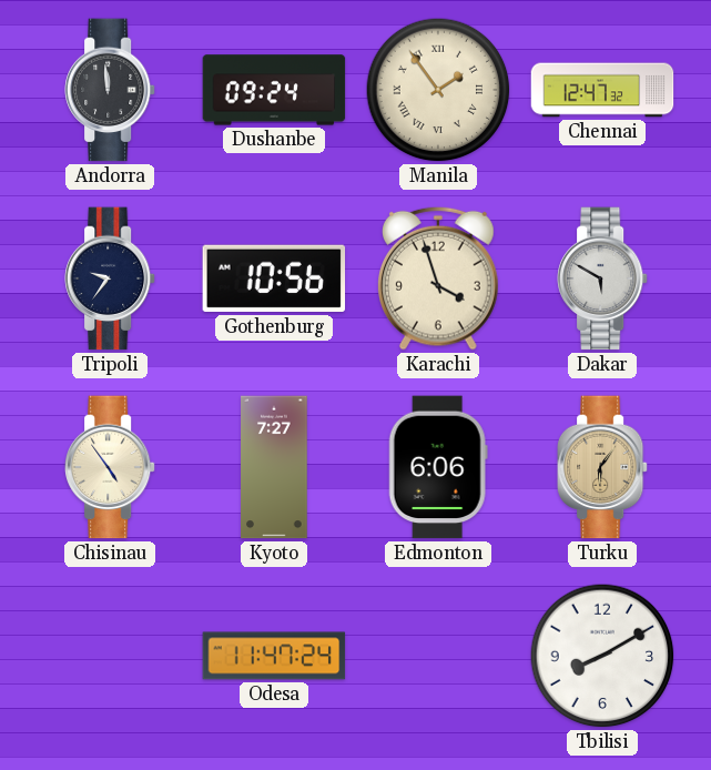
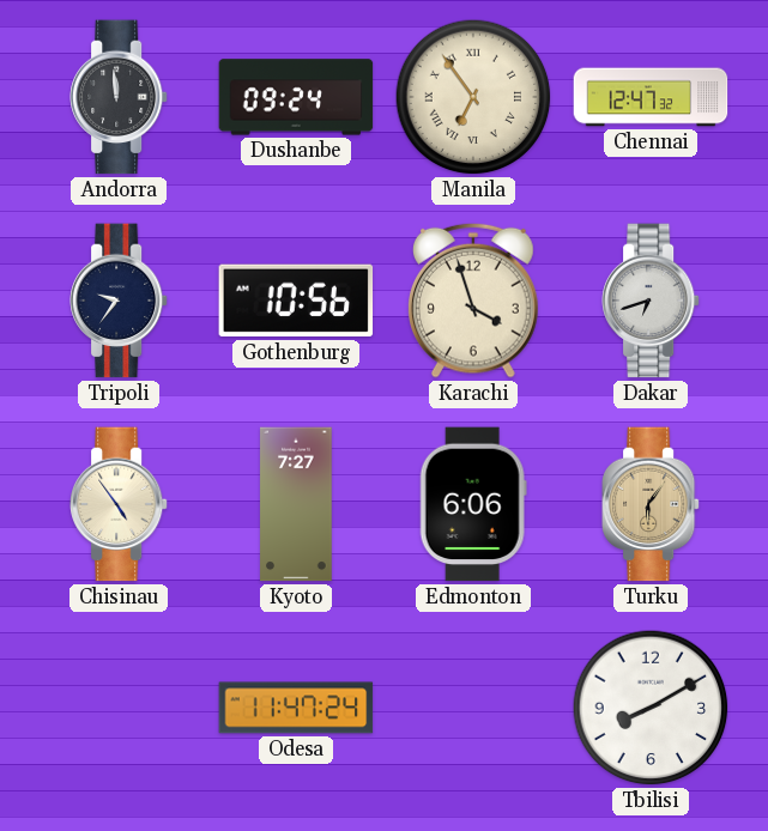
Manila: 1:54 -> 6:54
Dakar: 5:50 -> 6:42
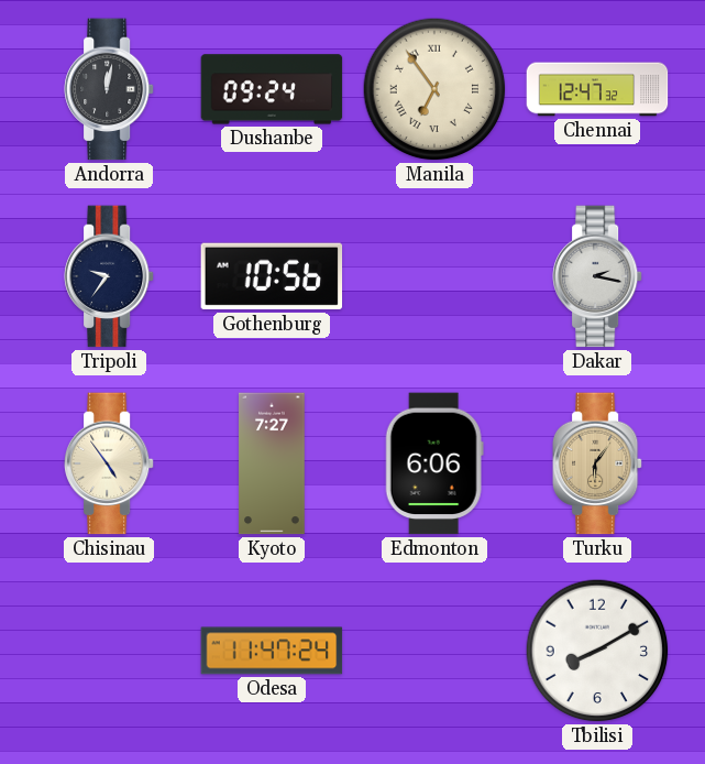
Andorra: 11:59 -> 12:02
Karachi: 3:57 -> none
Dakar: 6:42 -> 2:17
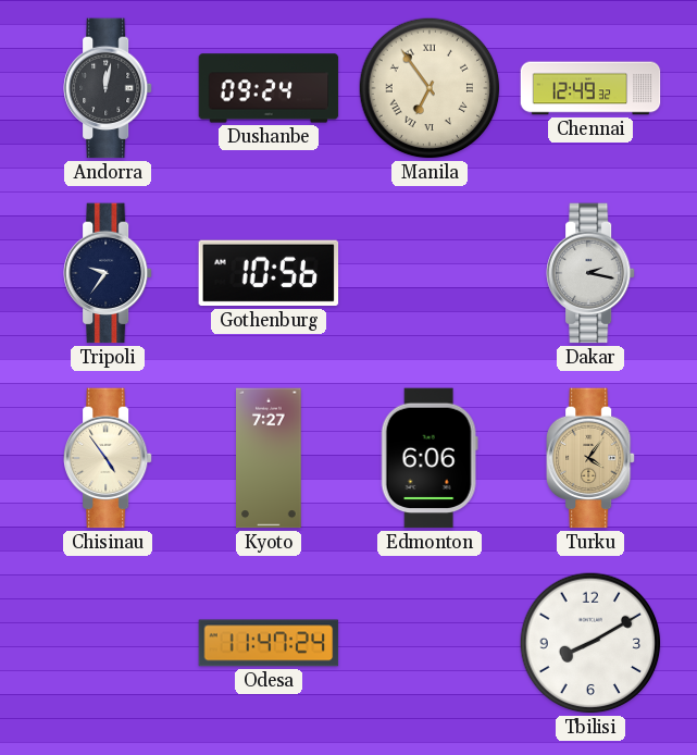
Chennai: 12:47 -> 12:49
Turku: 6:06 -> 4:06
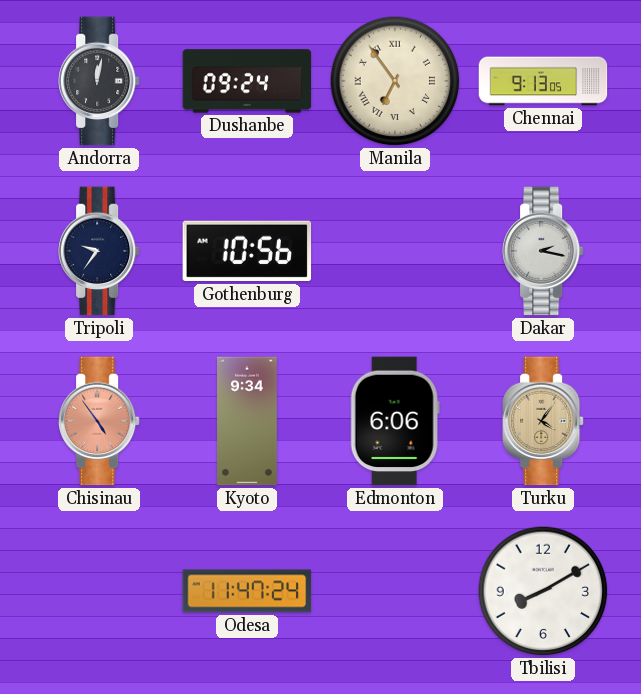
Chennai: 12:49 -> 9:13
Chisinau dial: cream -> salmon
Kyoto: 7:27 -> 9:34
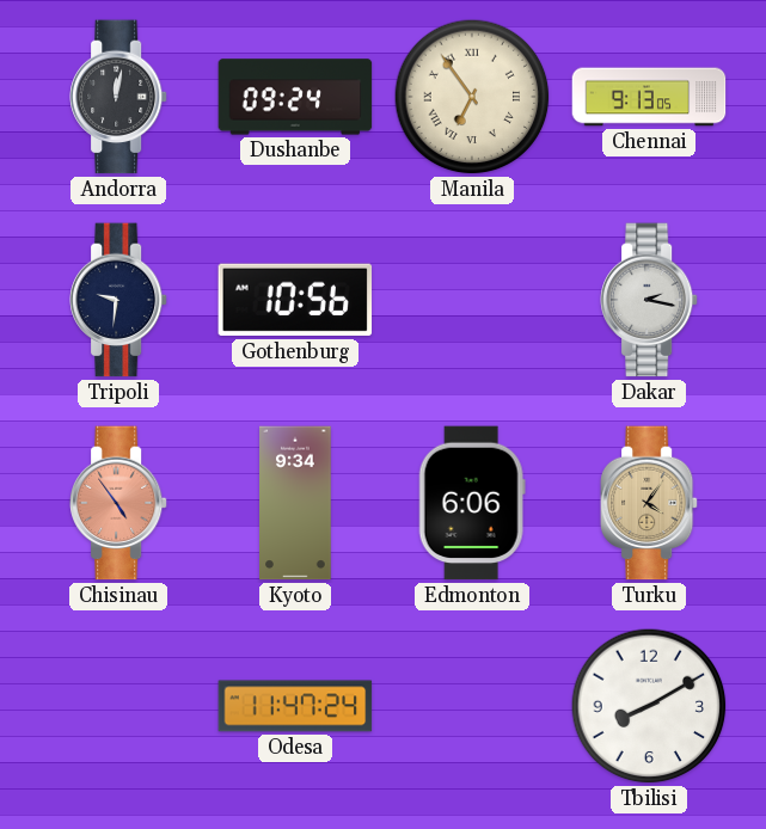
Tripoli: 9:36 -> 9:31
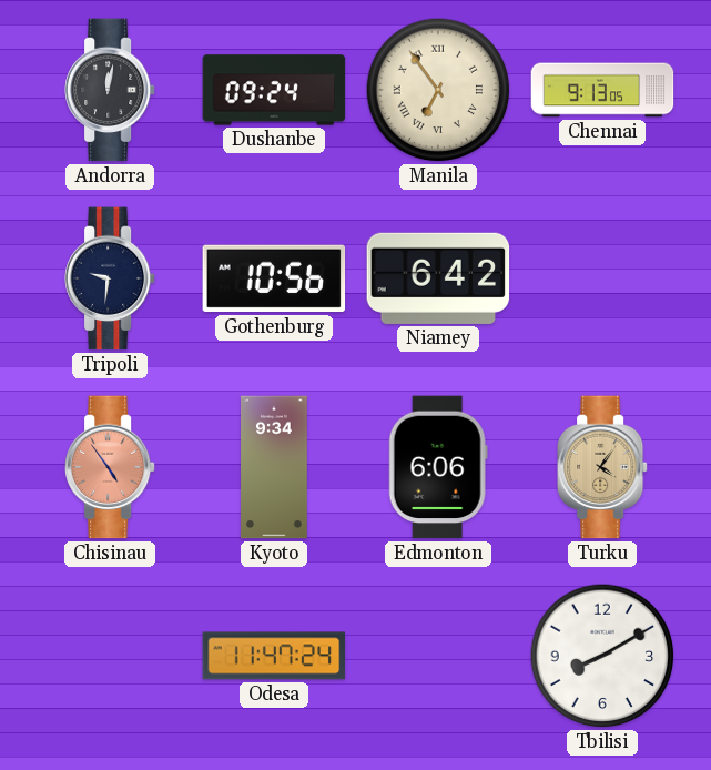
Niamey: none -> 6:42
Dakar: 2:17 -> none
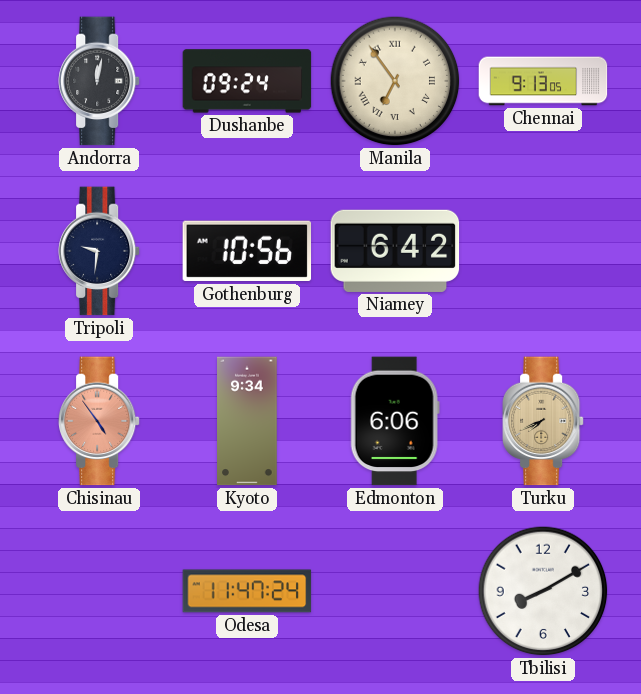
Turku: 4:06 -> 7:41
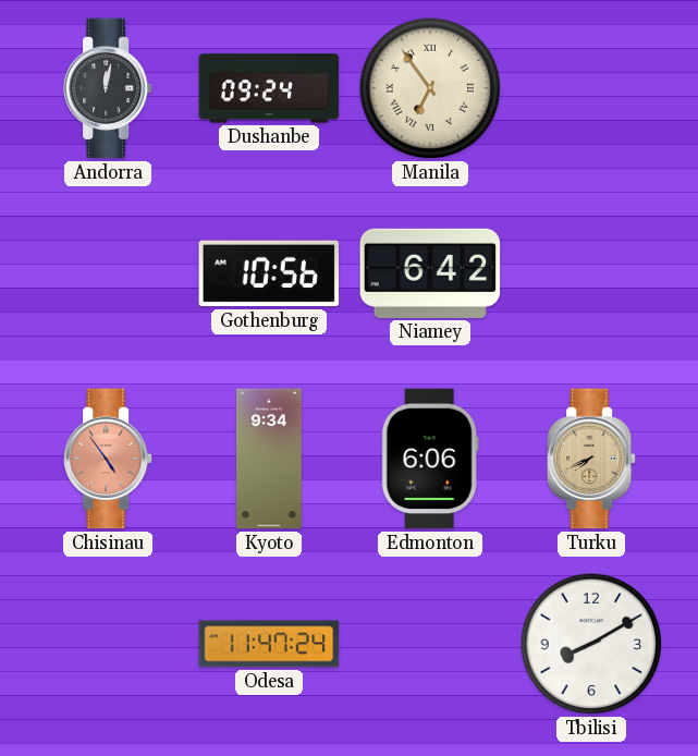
Chennai: 9:13 -> none
Tripoli: 9:31 -> none
